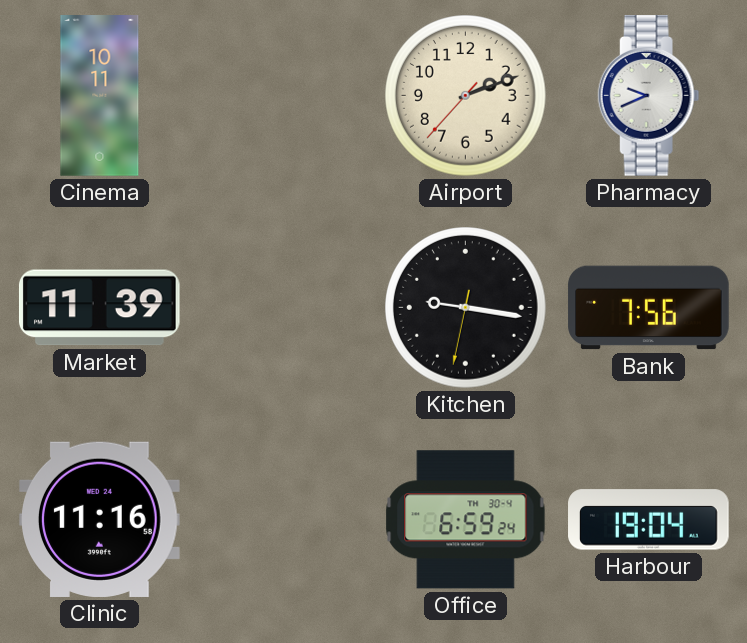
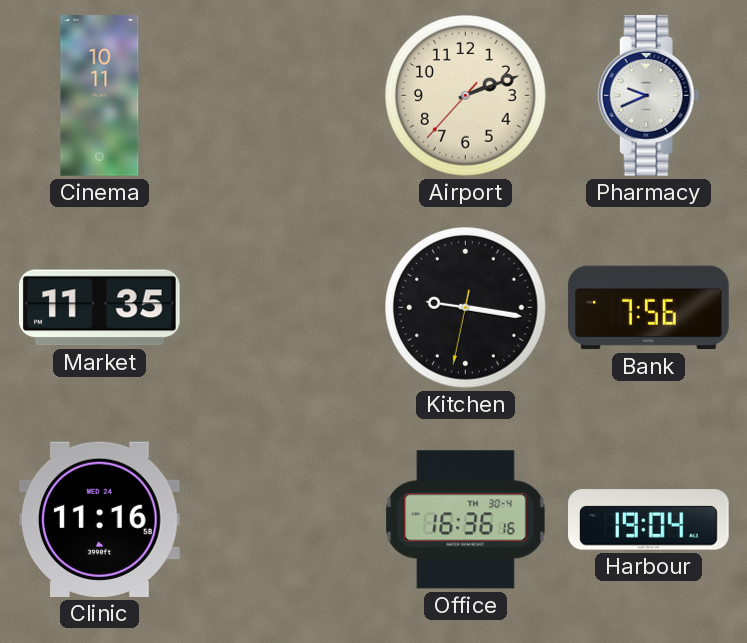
Market: 11:39 -> 11:35
Office: 6:59 -> 16:36
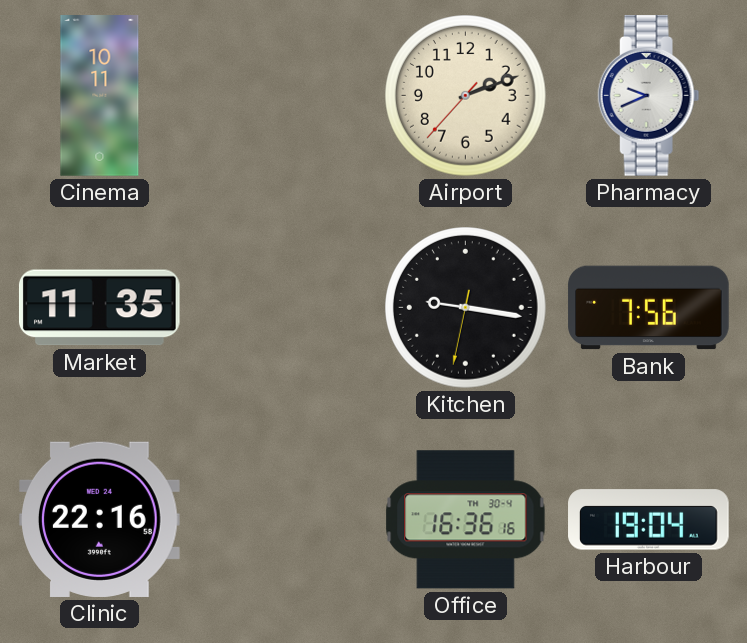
Clinic: 11:16 -> 22:16
